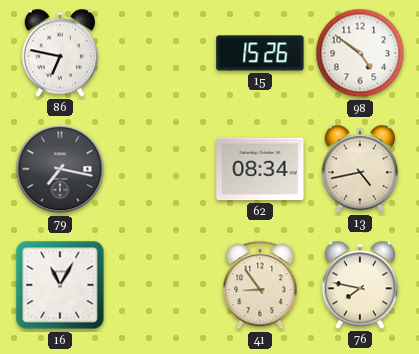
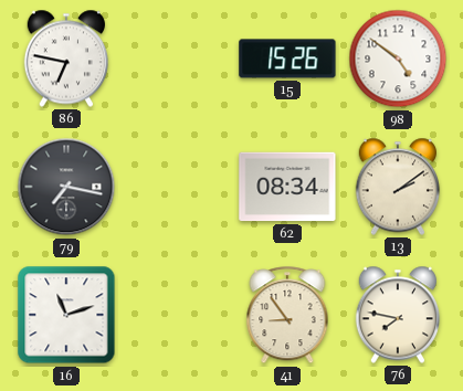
13: 4:43 -> 2:09
16: 11:05 -> 11:12
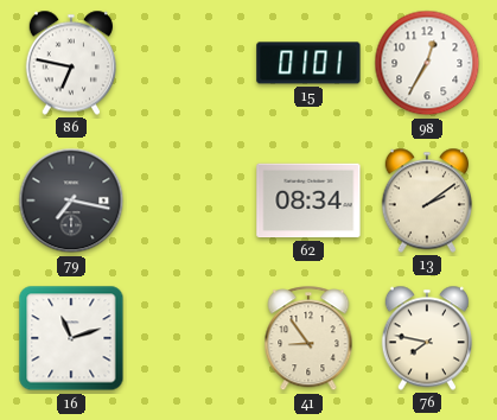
15: 15:26 -> 01:01
98: 4:51 -> 12:35
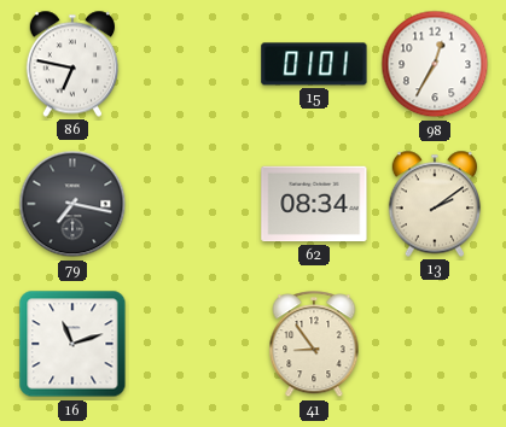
76: 7:47 -> none
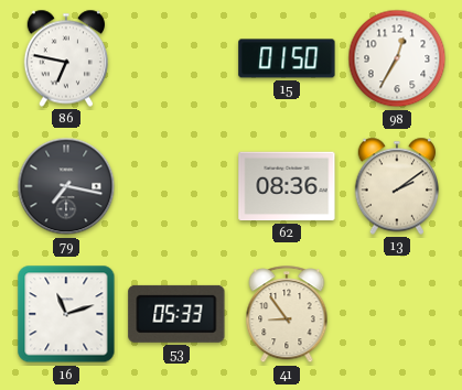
15: 01:01 -> 01:50
62: 08:34 -> 08:36
53: none -> 05:33
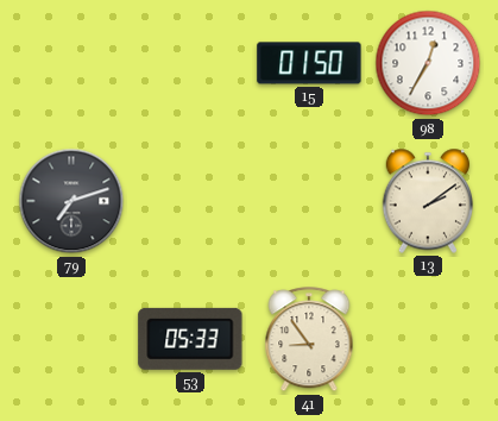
86: 6:47 -> none
79: 7:17 -> 7:12
62: 08:36 -> none
16: 11:12 -> none
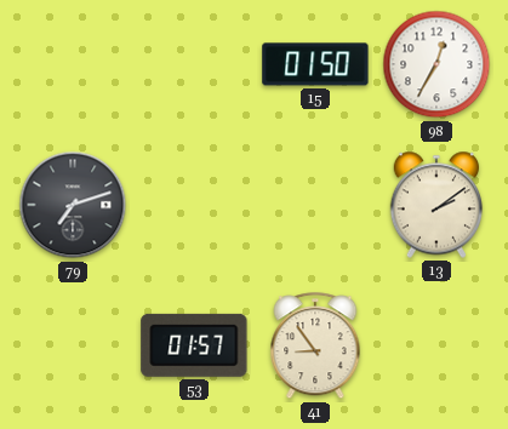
53: 05:33 -> 01:57
